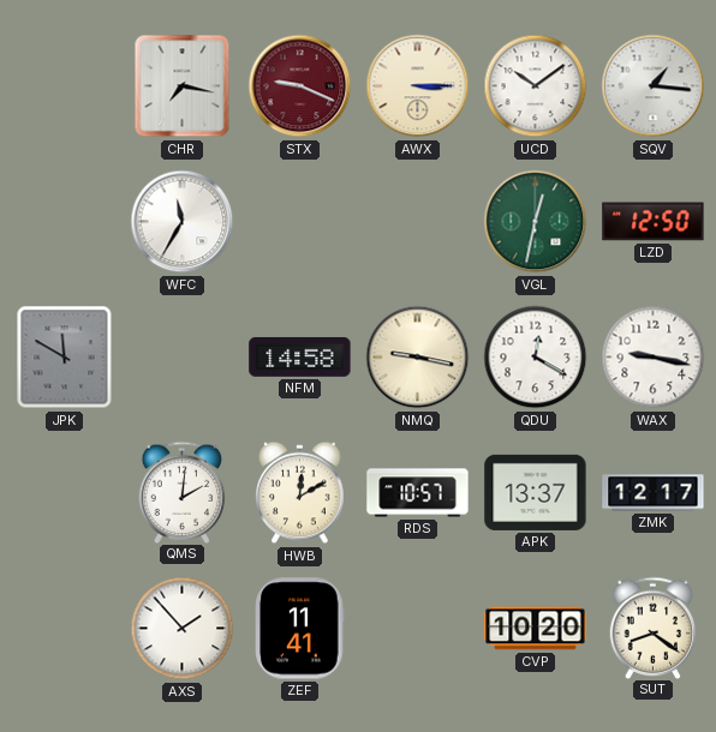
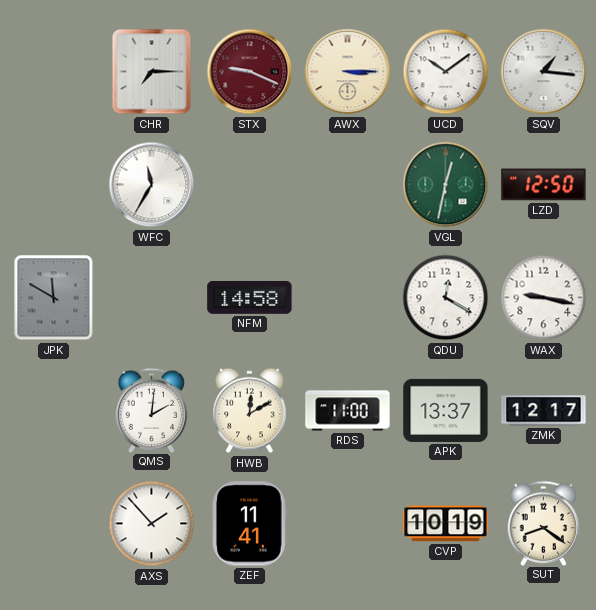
CHR: 7:17 -> 7:15
NMQ: 9:17 -> none
RDS: 10:57 -> 11:00
CVP: 10:20 -> 10:19
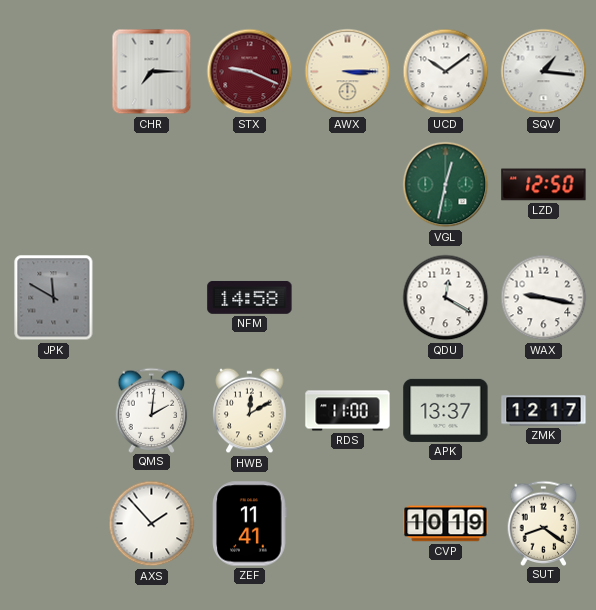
WFC: 11:35 -> none
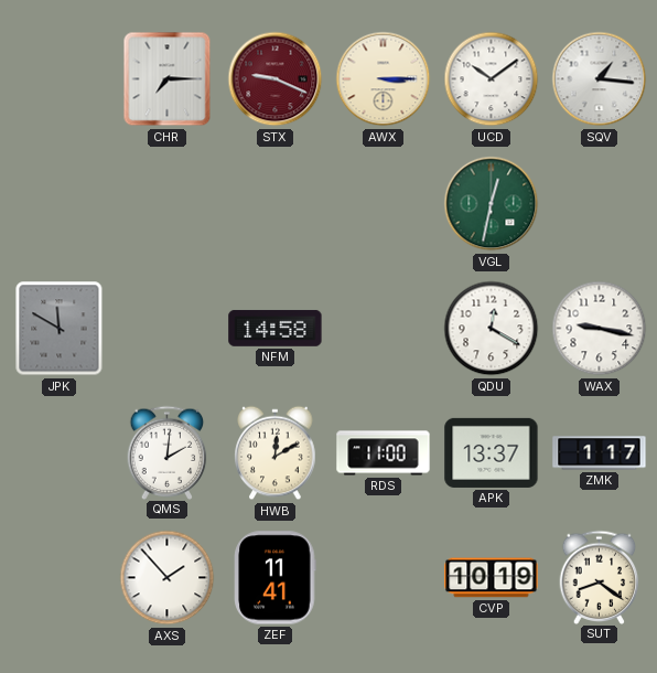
LZD: 12:50 -> none
ZMK: 12:17 -> 1:17
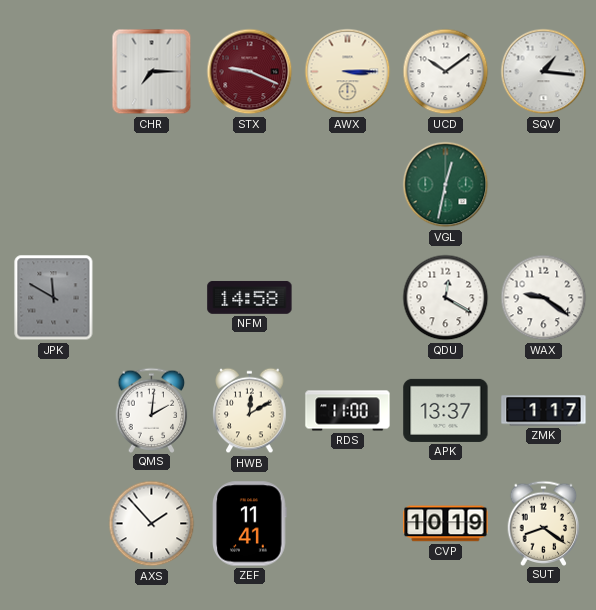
WAX: 9:17 -> 9:21
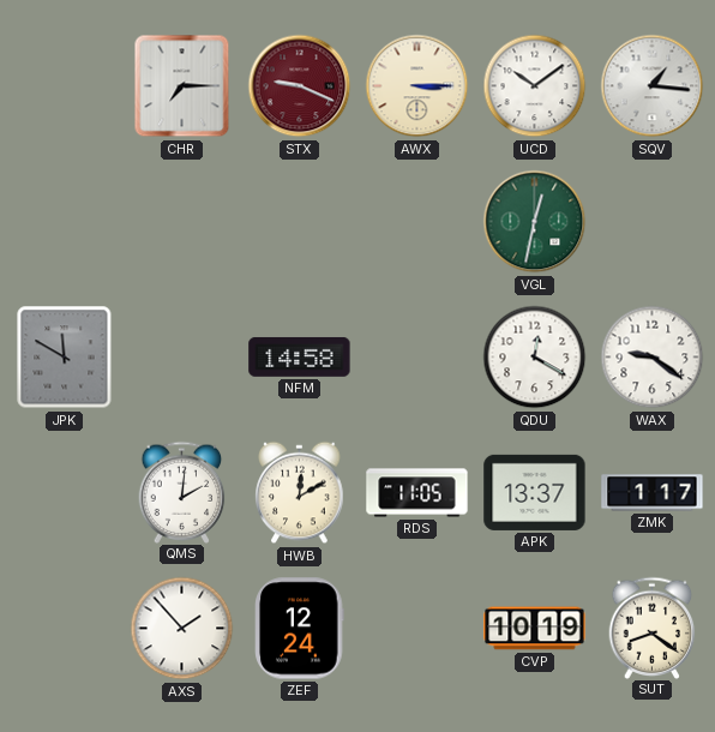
RDS: 11:00 -> 11:05
ZEF: 11:41 -> 12:24
